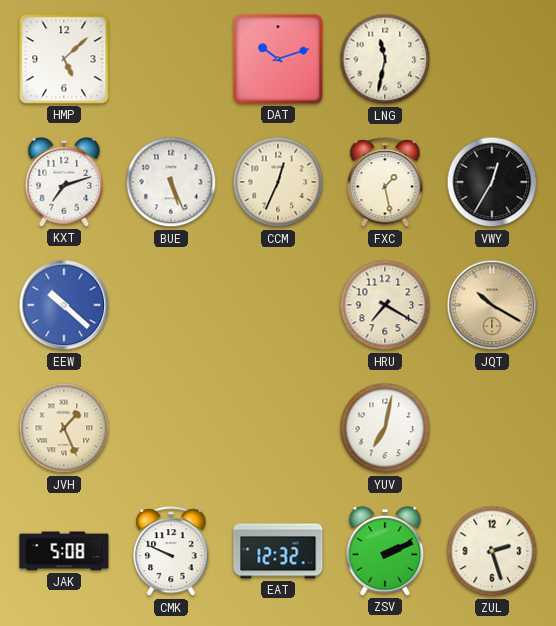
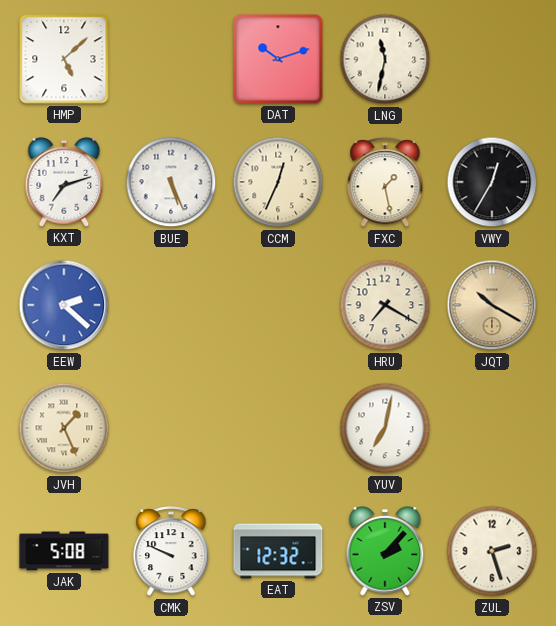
EEW: 10:22 -> 2:22
ZSV: 2:11 -> 2:07
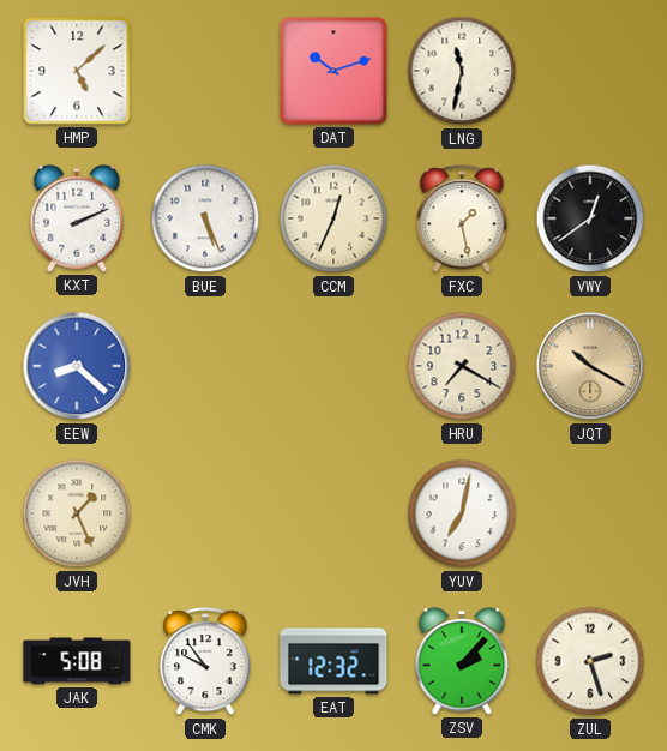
KXT: 7:12 -> 2:11
VWY: 12:35 -> 12:39
EEW: 2:22 -> 8:22
CMK: 9:49 -> 9:54
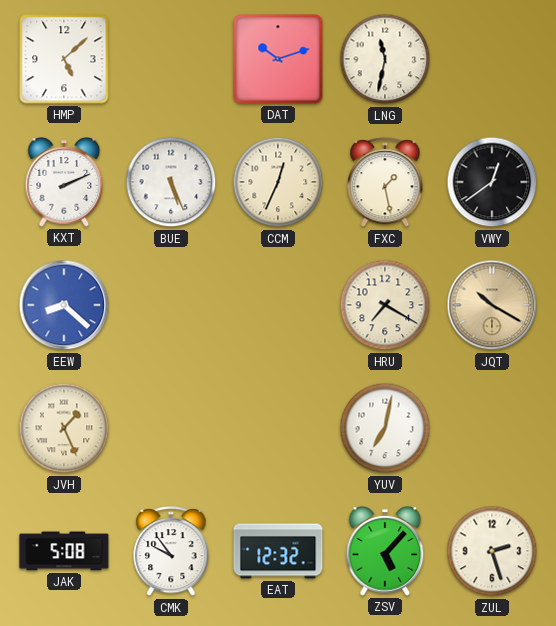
ZSV: 2:07 -> 5:07
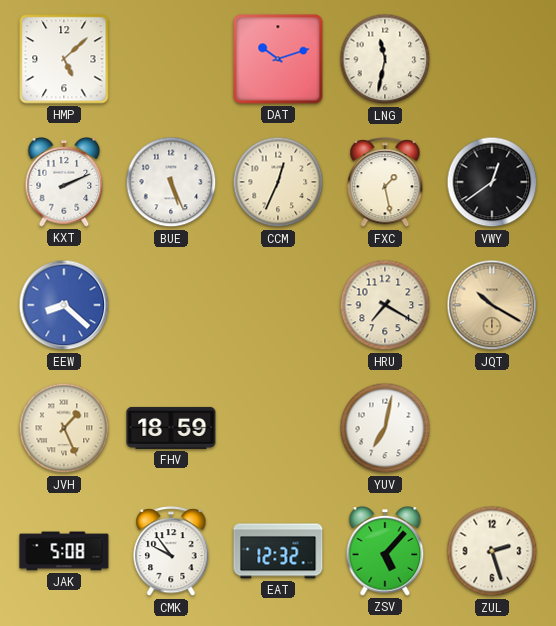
FHV: none -> 18:59
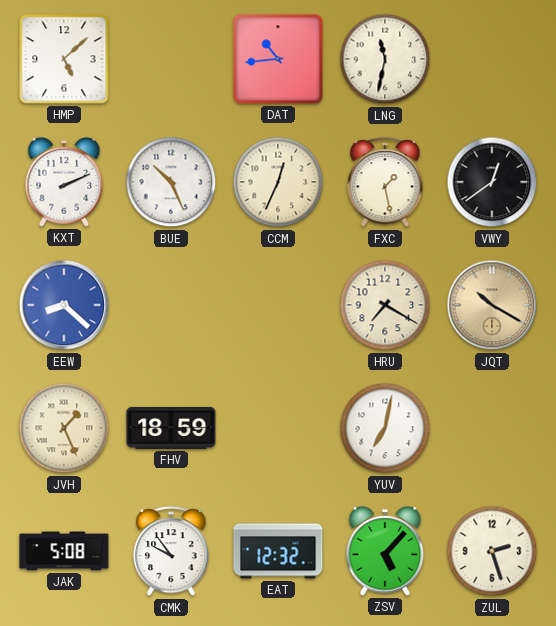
DAT: 10:12 -> 10:44
BUE: 5:26 -> 10:26
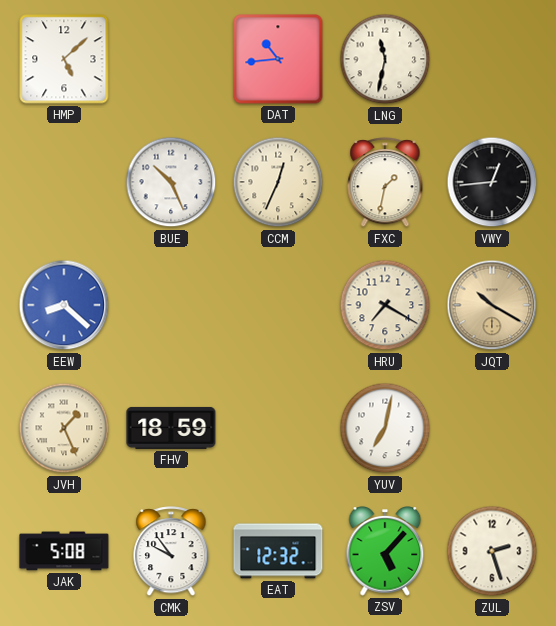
KXT: 2:11 -> none
FXC: 1:28 -> 1:32
VWY: 12:39 -> 12:44
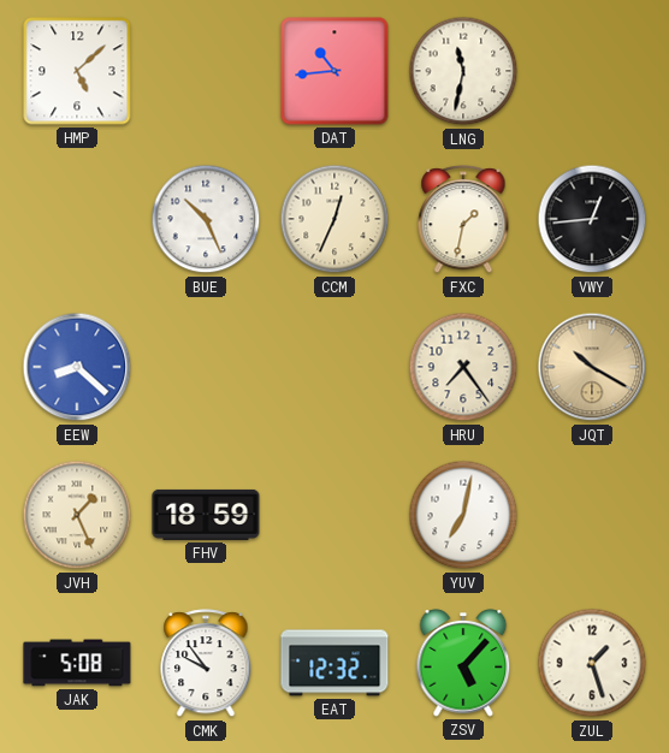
HRU: 7:20 -> 7:24
ZUL: 2:27 -> 1:27
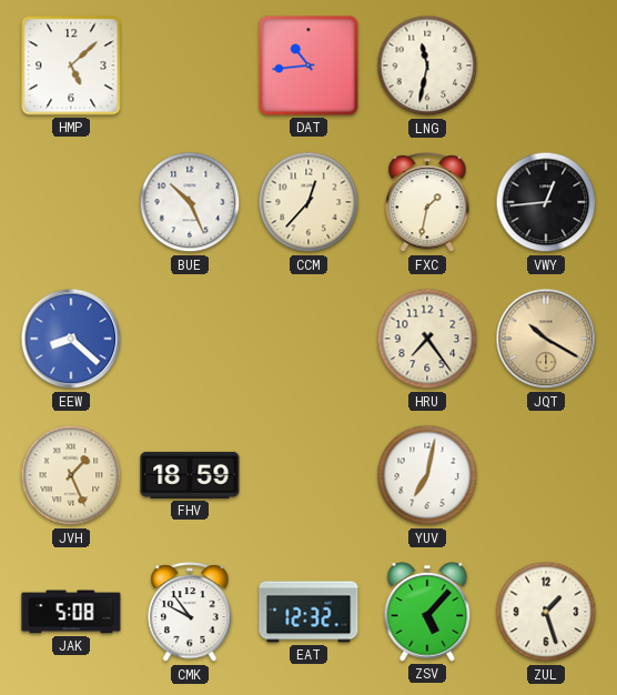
CCM: 12:34 -> 12:37
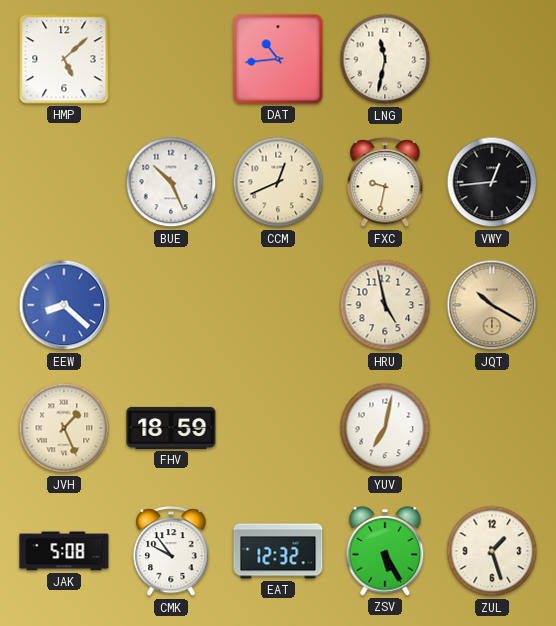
CCM: 12:37 -> 12:41
FXC: 1:32 -> 9:32
HRU: 7:24 -> 4:58
ZSV: 5:07 -> 5:25
